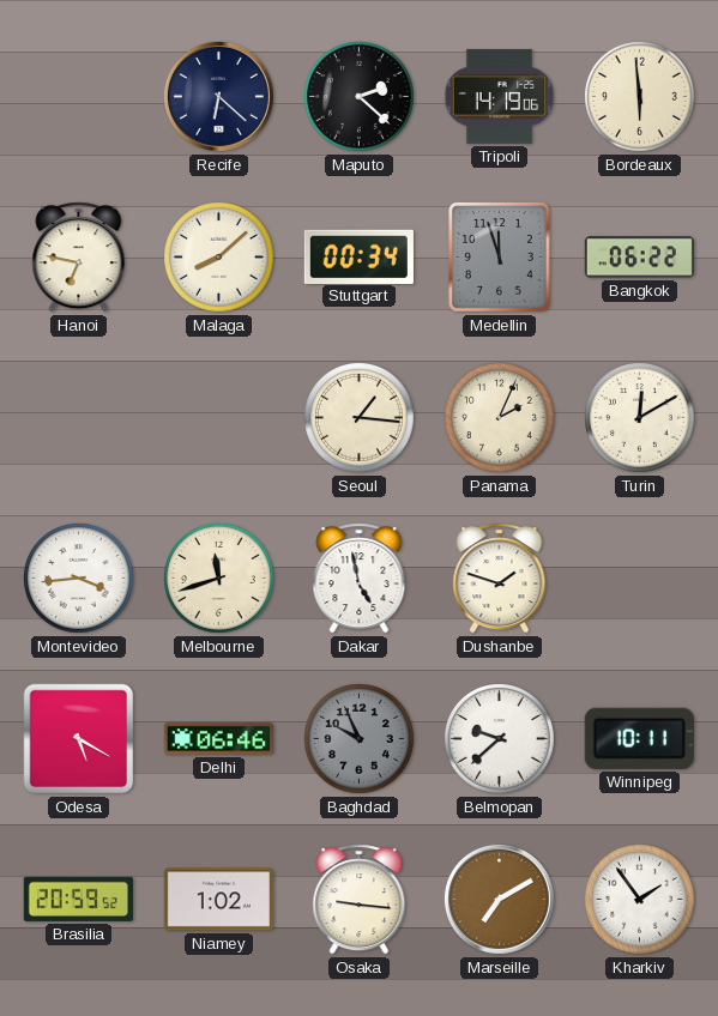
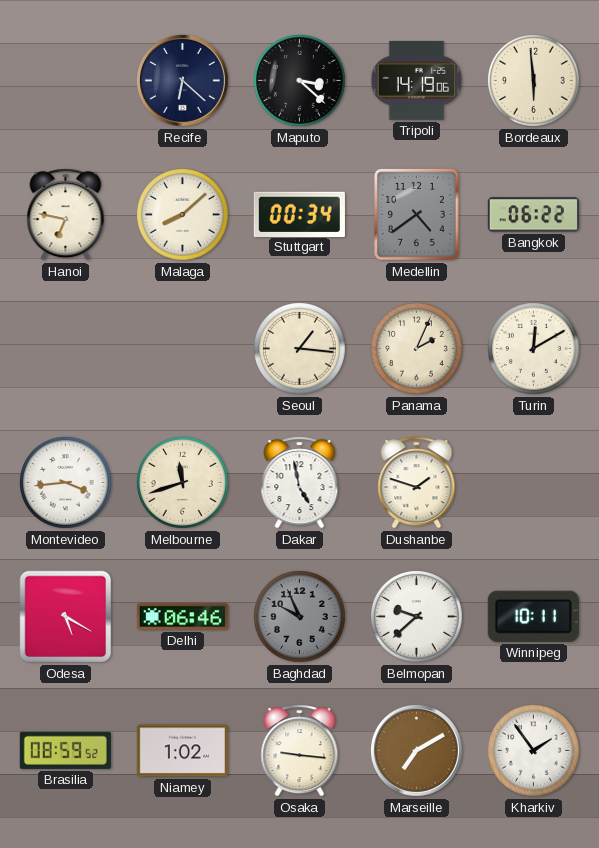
Maputo: 2:22 -> 3:22
Medellin: 11:57 -> 4:39
Brasilia: 20:59 -> 08:59
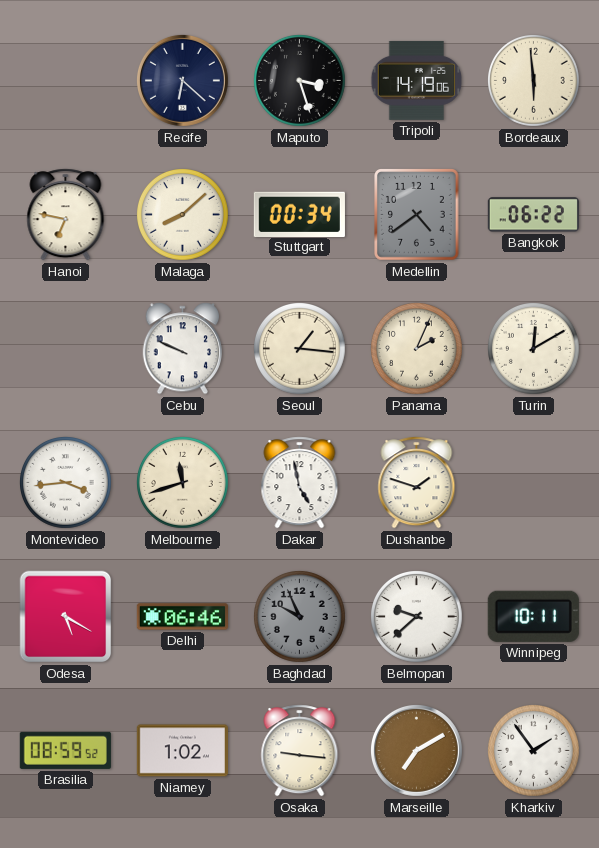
Maputo: 3:22 -> 3:27
Cebu: none -> 9:49
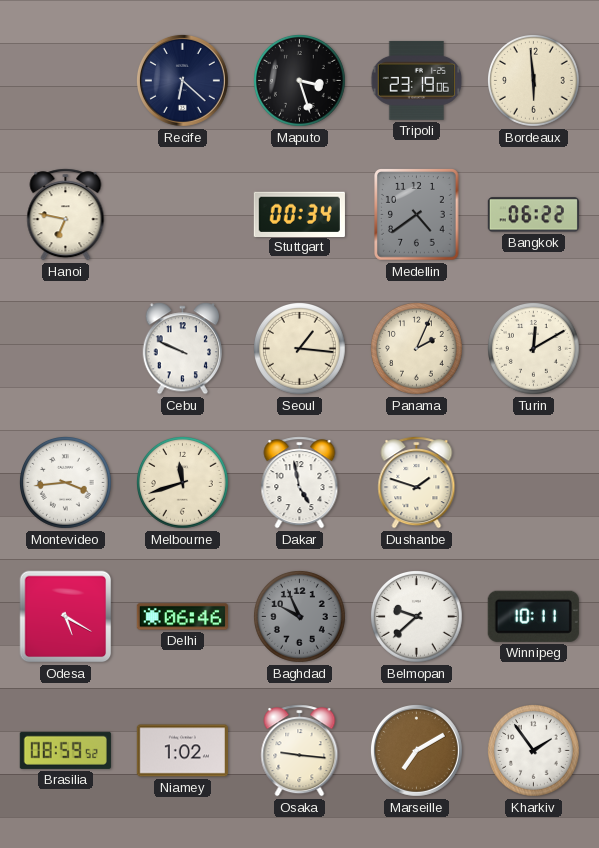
Tripoli: 14:19 -> 23:19
Malaga: 8:08 -> none
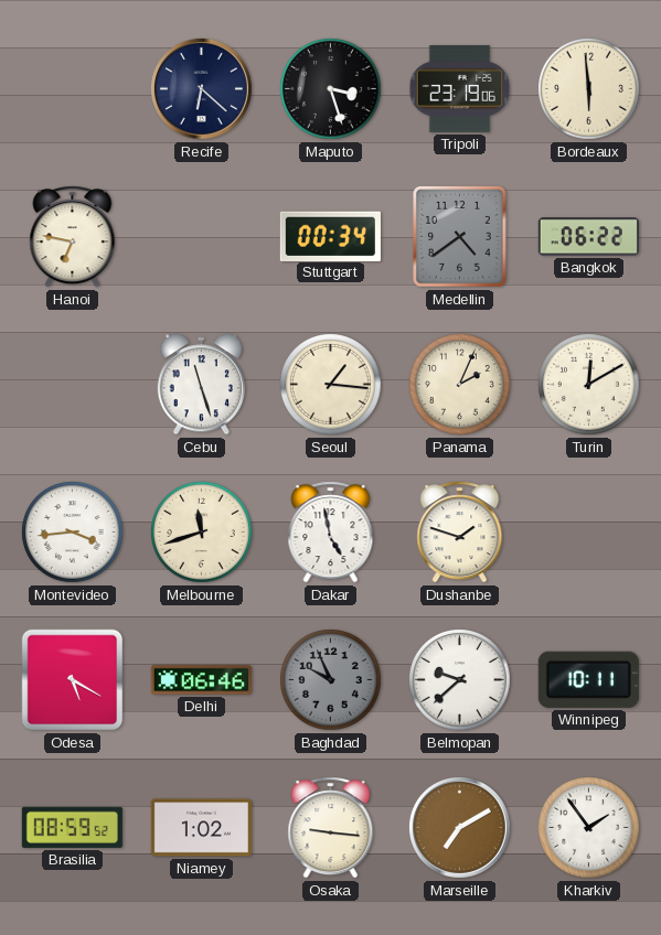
Cebu: 9:49 -> 11:27
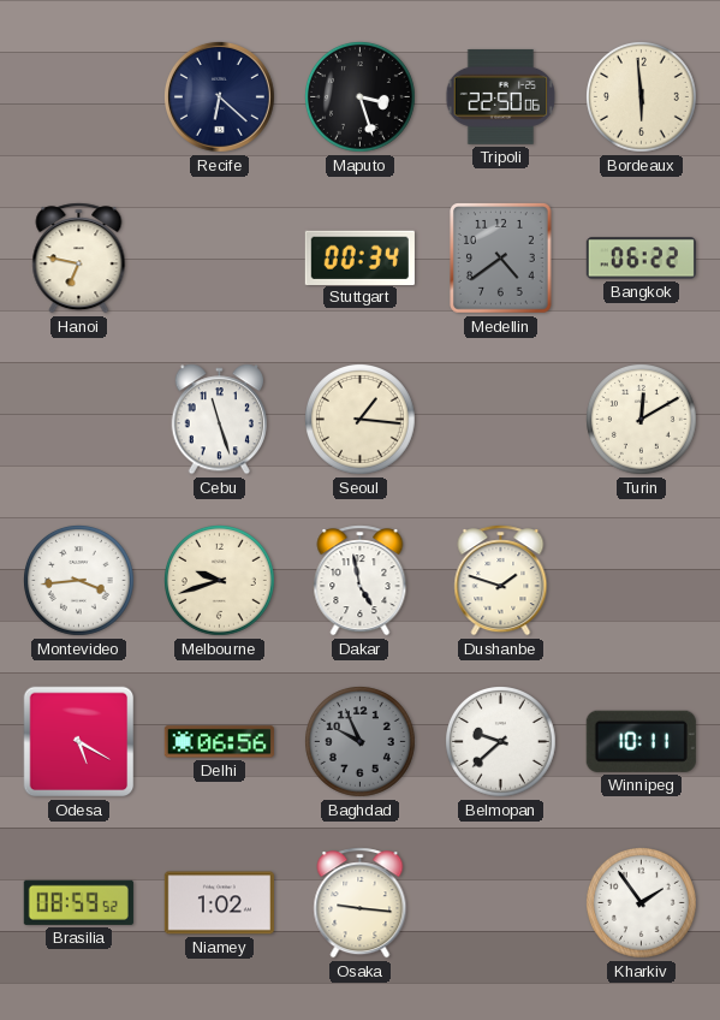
Tripoli: 23:19 -> 22:50
Panama: 2:04 -> none
Melbourne: 11:42 -> 9:42
Delhi: 06:46 -> 06:56
Marseille: 7:10 -> none
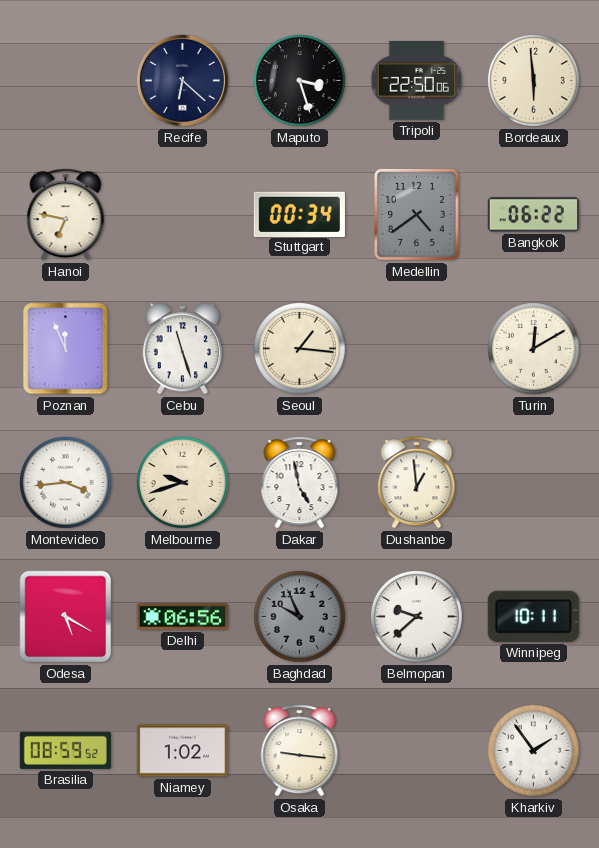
Poznan: none -> 11:56
Dushanbe: 1:48 -> 12:59
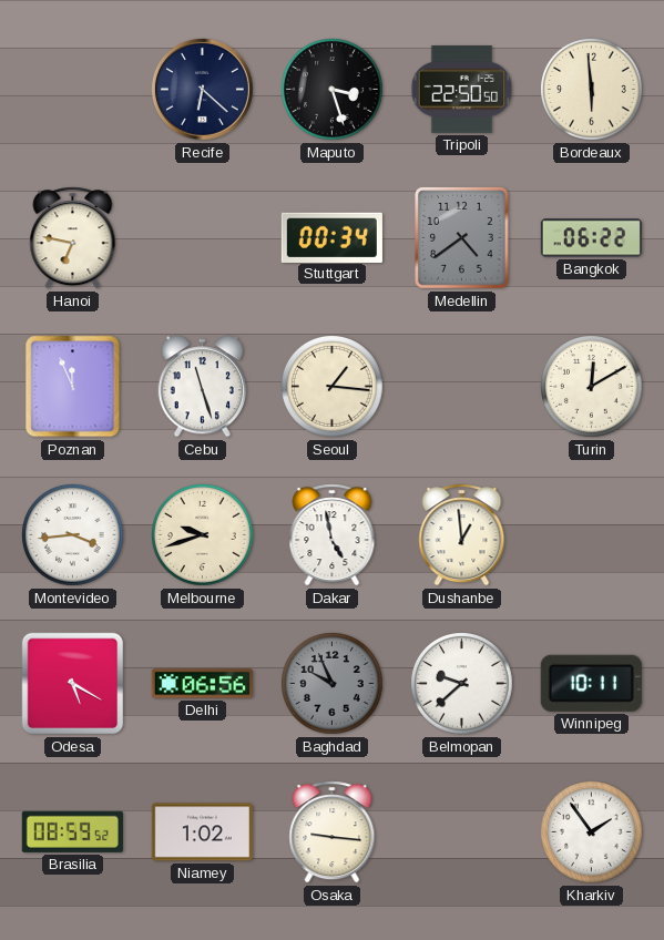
Tripoli: 22:50:06 -> 22:50:50
